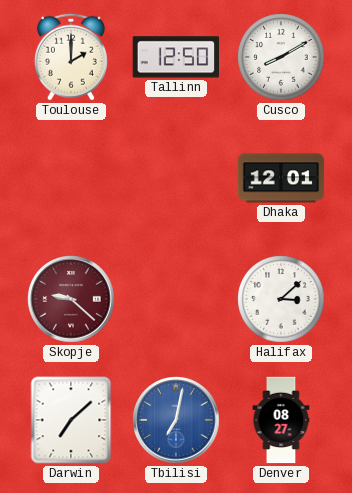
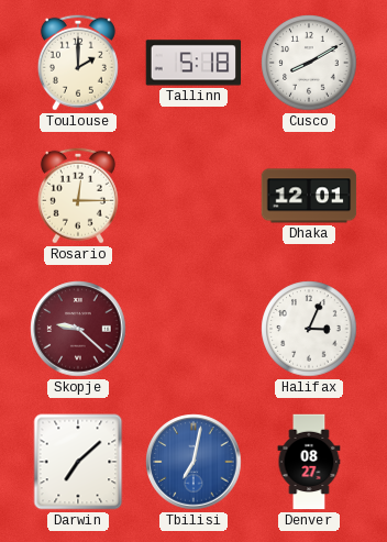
Tallinn: 12:50 -> 5:18
Rosario: none -> 12:15
Halifax: 3:08 -> 3:04
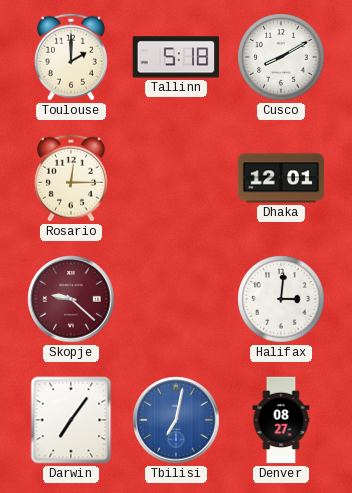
Halifax: 3:04 -> 3:01
Darwin: 7:08 -> 7:06
